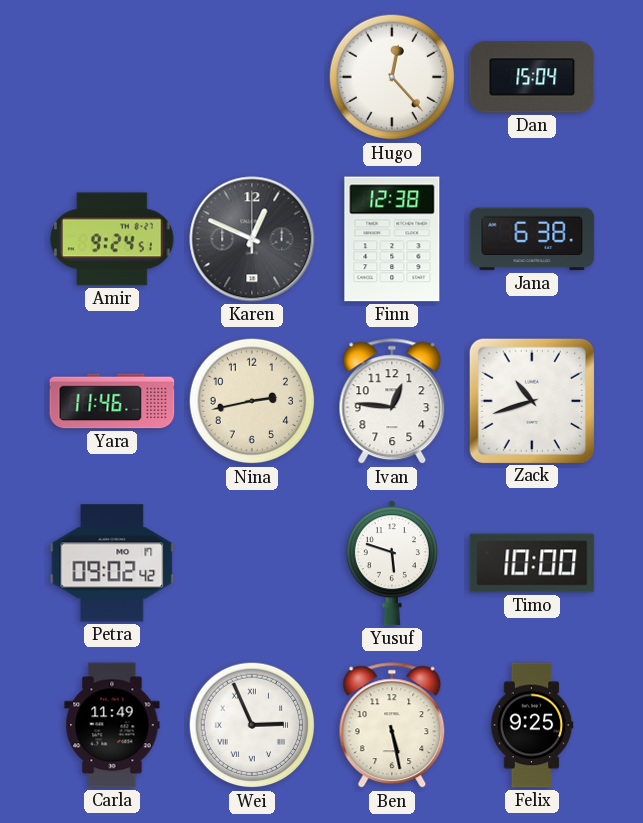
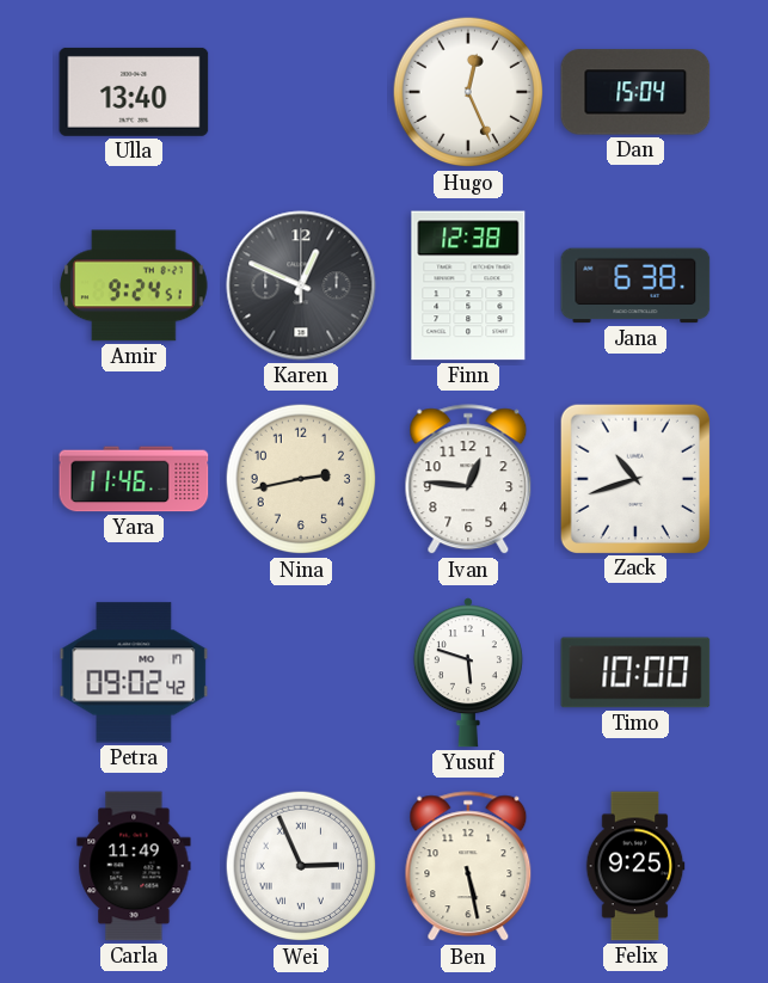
Ulla: none -> 13:40
Hugo: 12:23 -> 12:26
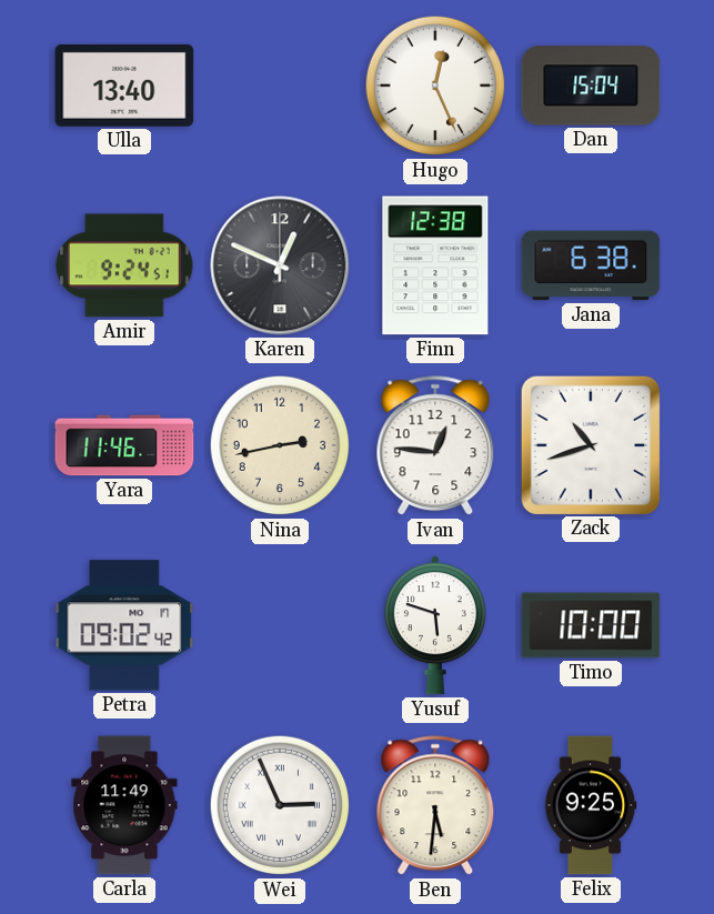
Ben: 5:28 -> 5:31
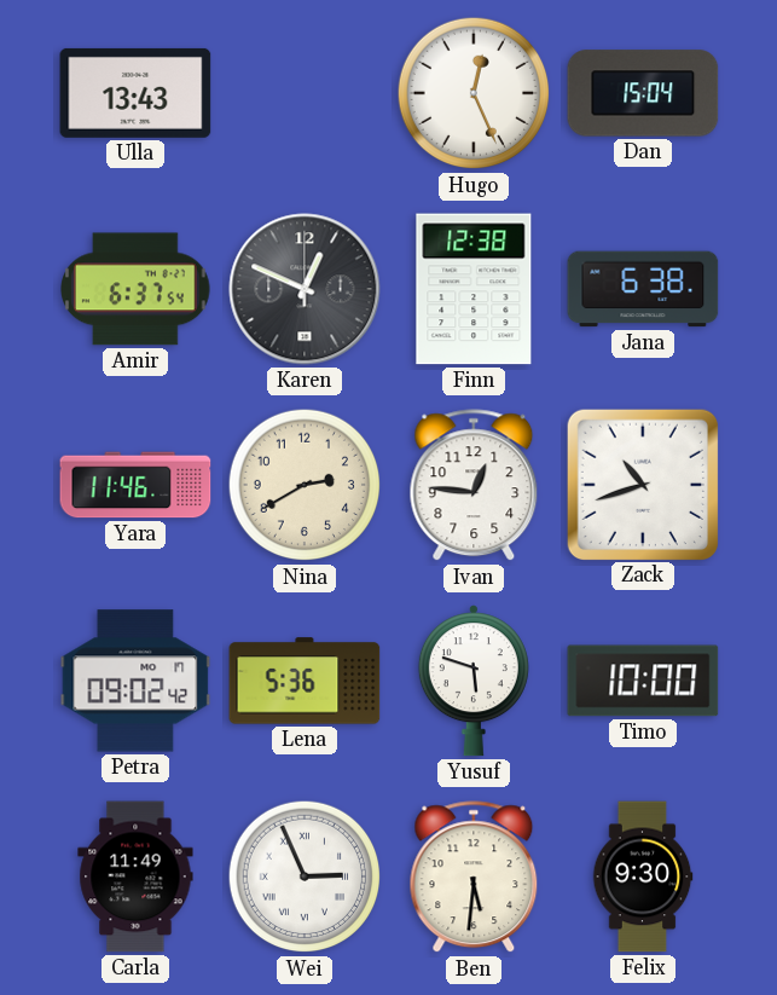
Ulla: 13:40 -> 13:43
Amir: 9:24 -> 6:37
Nina: 2:43 -> 2:40
Lena: none -> 5:36
Felix: 9:25 -> 9:30
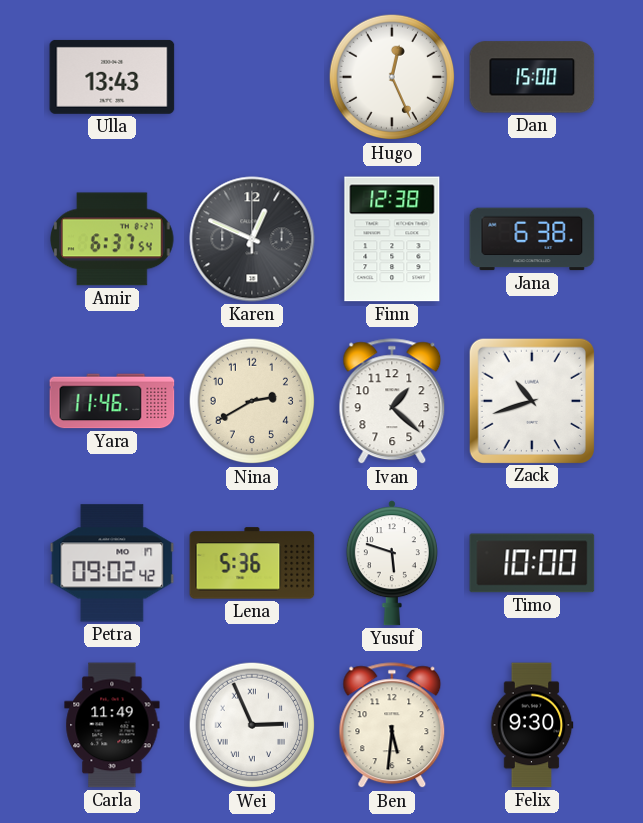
Dan: 15:04 -> 15:00
Ivan: 12:46 -> 1:22
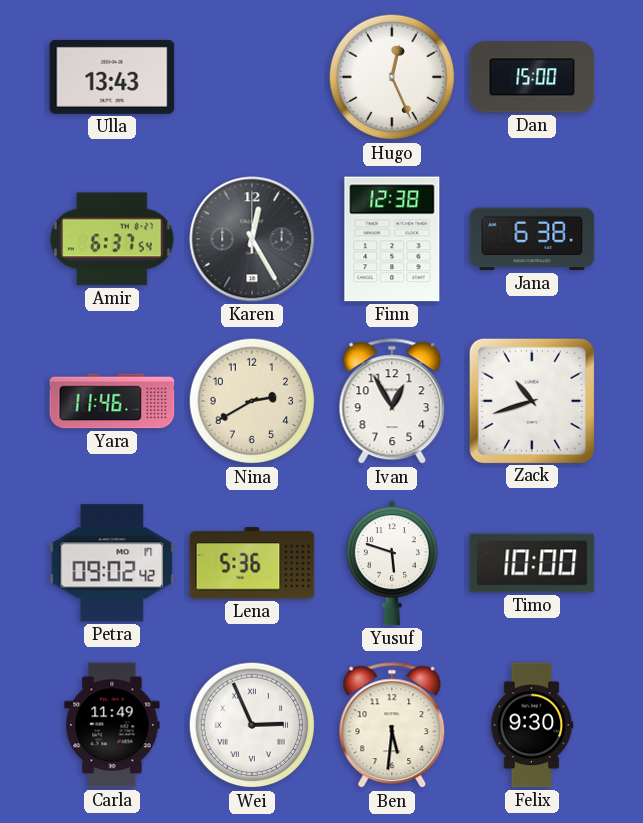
Karen: 12:49 -> 12:25
Ivan: 1:22 -> 12:55
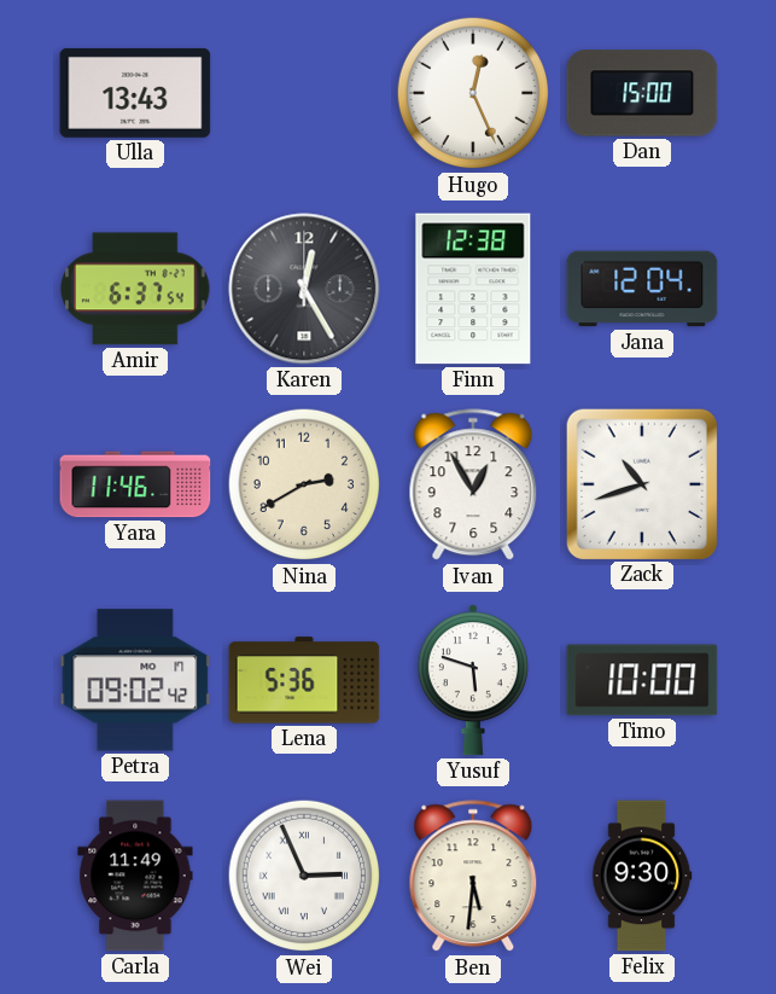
Jana: 6:38 -> 12:04
